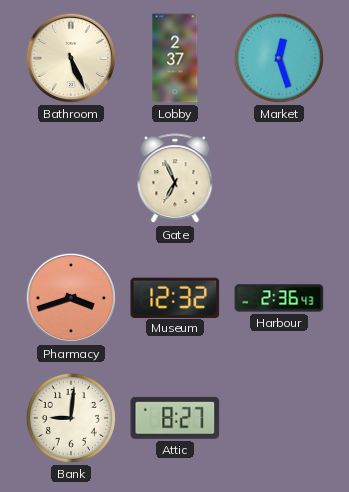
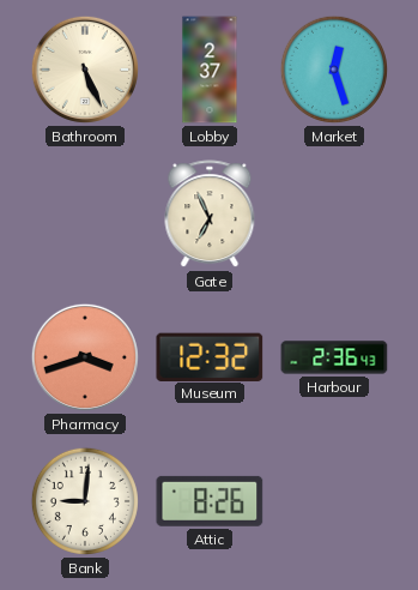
Attic: 8:27 -> 8:26
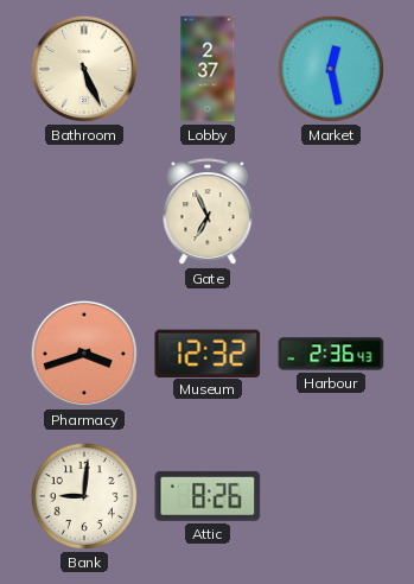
Market: 12:27 -> 12:28
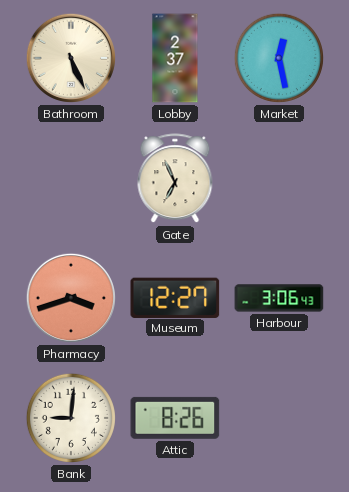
Museum: 12:32 -> 12:27
Harbour: 2:36 -> 3:06
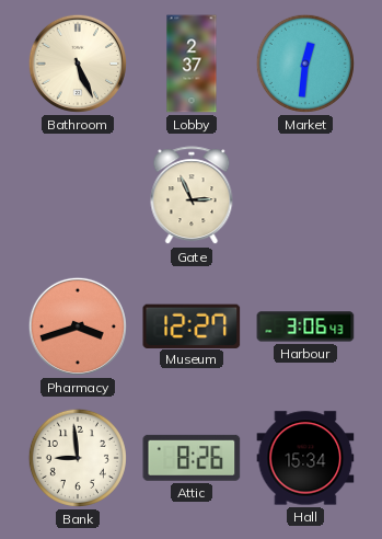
Market: 12:28 -> 12:31
Gate: 6:56 -> 2:56
Bank: 9:01 -> 8:59
Hall: none -> 15:34
